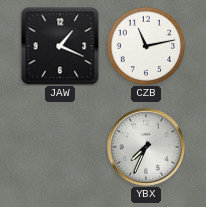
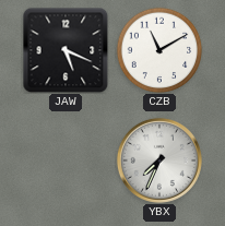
JAW: 1:19 -> 5:19
CZB: 11:13 -> 11:10
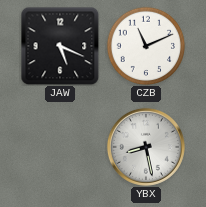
CZB: 11:10 -> 11:11
YBX: 7:34 -> 8:28
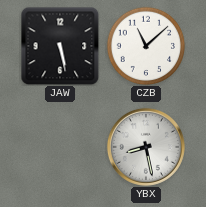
JAW: 5:19 -> 5:28
CZB: 11:11 -> 11:08
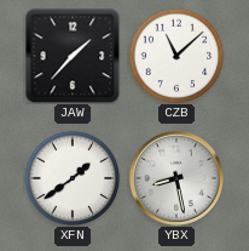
JAW: 5:28 -> 1:37
XFN: none -> 1:39
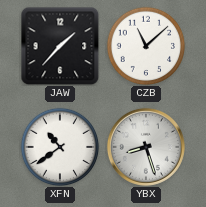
XFN: 1:39 -> 10:39
YBX: 8:28 -> 8:27
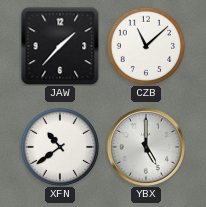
YBX: 8:27 -> 5:00
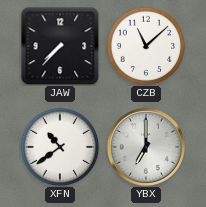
JAW: 1:37 -> 7:37
YBX: 5:00 -> 7:00
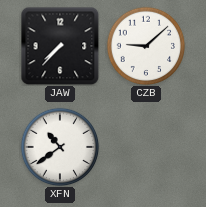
CZB: 11:08 -> 9:08
YBX: 7:00 -> none
